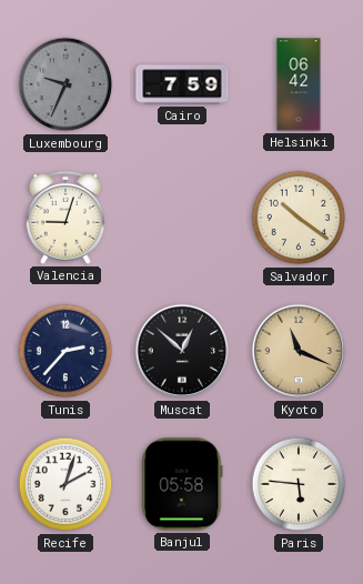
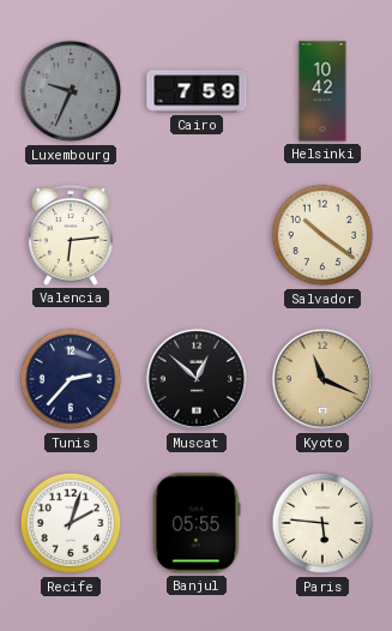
Helsinki: 06:42 -> 10:42
Valencia: 9:03 -> 6:14
Banjul: 05:58 -> 05:55
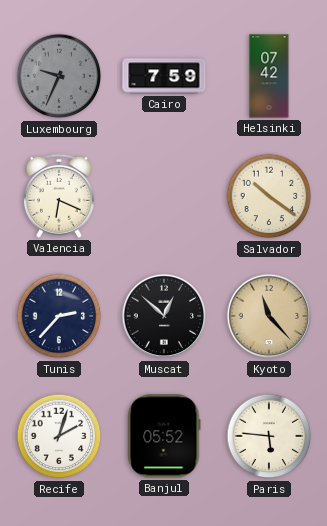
Helsinki: 10:42 -> 07:42
Valencia: 6:14 -> 6:19
Kyoto: 11:19 -> 11:23
Banjul: 05:55 -> 05:52
